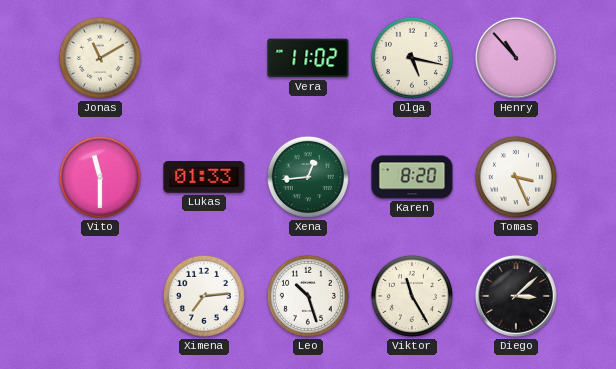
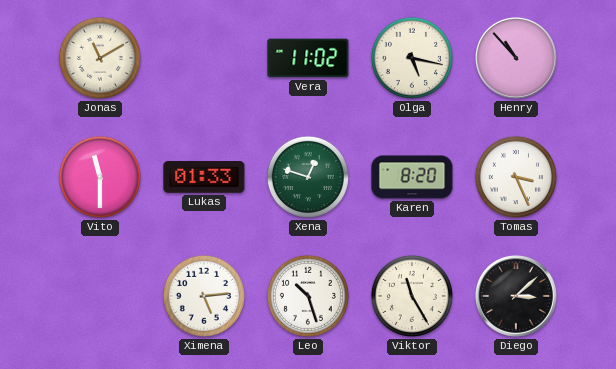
Xena: 12:44 -> 12:48
Ximena: 7:14 -> 5:14
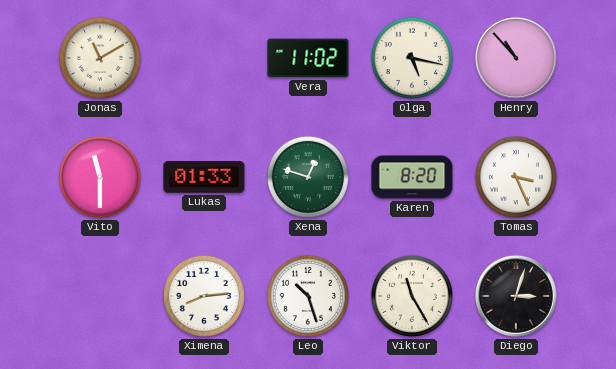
Ximena: 5:14 -> 8:14
Diego: 3:08 -> 3:03
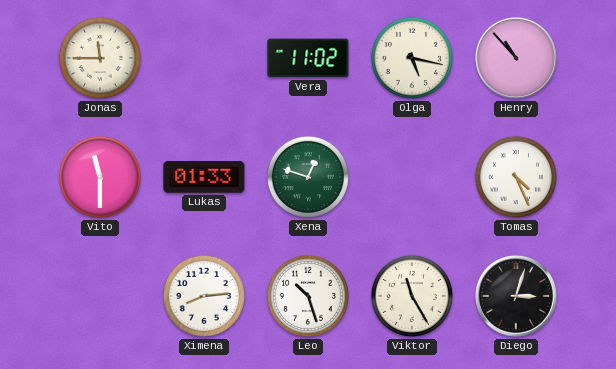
Jonas: 11:10 -> 11:45
Karen: 8:20 -> none
Tomas: 3:26 -> 4:26
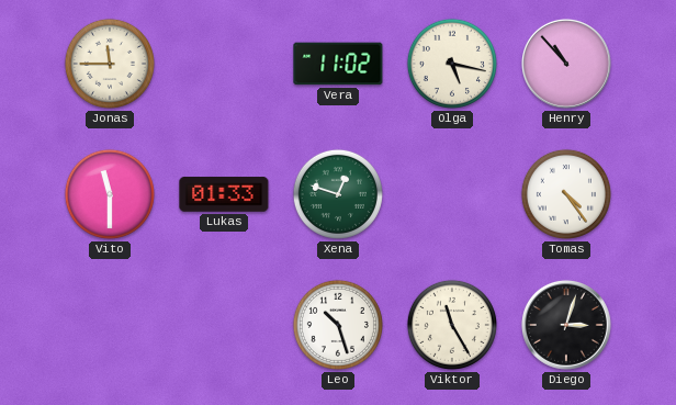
Tomas: 4:26 -> 4:24
Ximena: 8:14 -> none
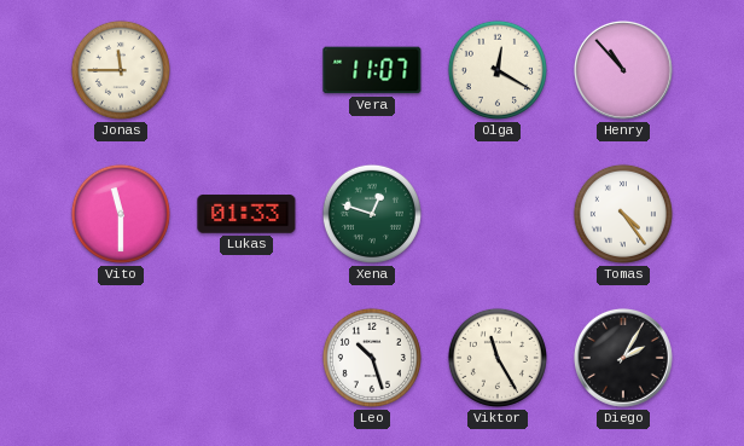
Vera: 11:02 -> 11:07
Olga: 5:17 -> 12:20
Diego: 3:03 -> 2:05
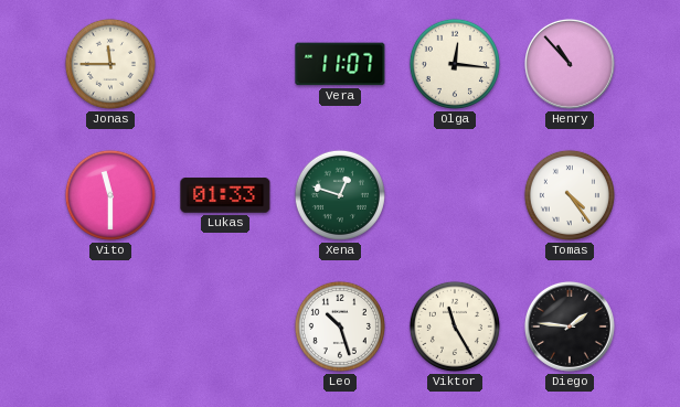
Olga: 12:20 -> 12:16
Diego: 2:05 -> 1:46
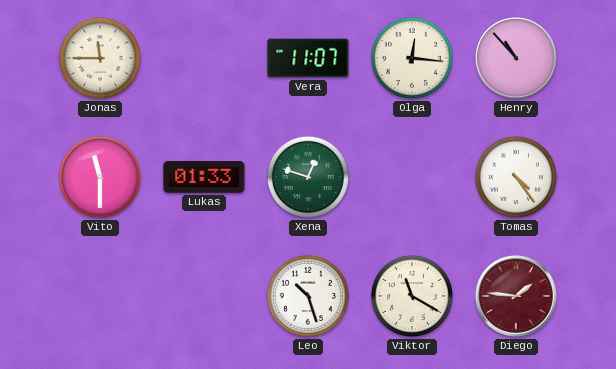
Viktor: 11:25 -> 11:20
Diego dial: black -> burgundy
